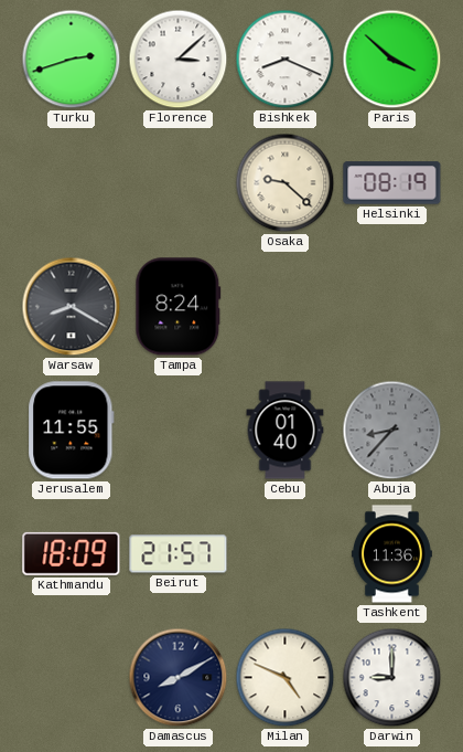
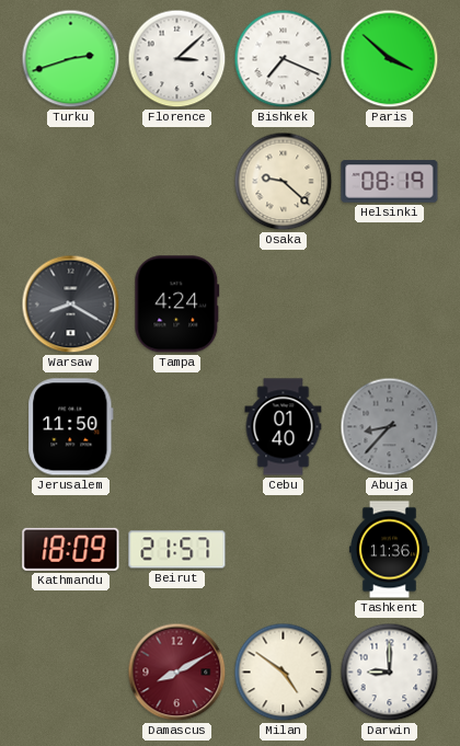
Bishkek: 8:19 -> 7:19
Tampa: 8:24 -> 4:24
Jerusalem: 11:55 -> 11:50
Damascus dial: navy -> burgundy
Milan: 4:49 -> 4:51
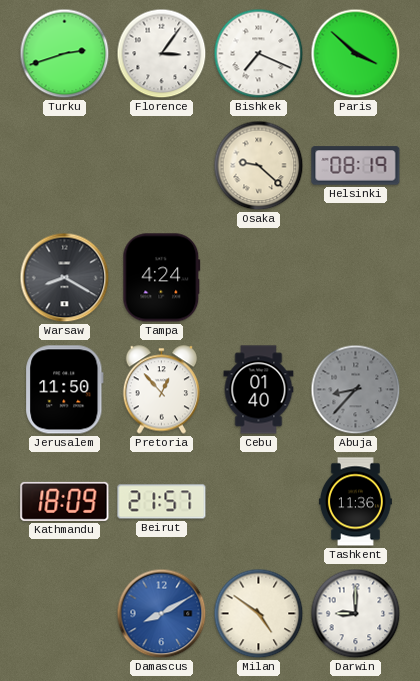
Florence: 3:08 -> 3:06
Pretoria: none -> 12:53
Damascus dial: burgundy -> blue
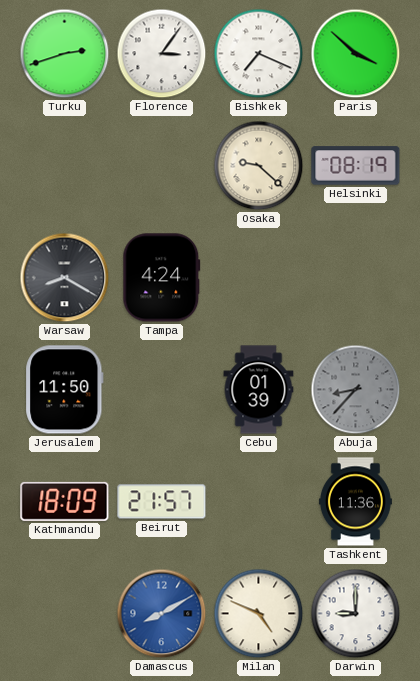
Pretoria: 12:53 -> none
Cebu: 01:40 -> 01:39
Milan: 4:51 -> 4:49
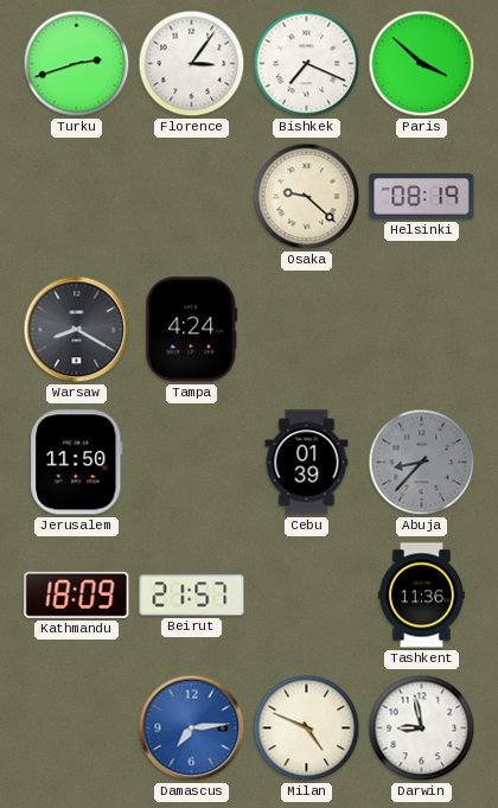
Damascus: 8:10 -> 7:14
Darwin: 9:00 -> 8:58
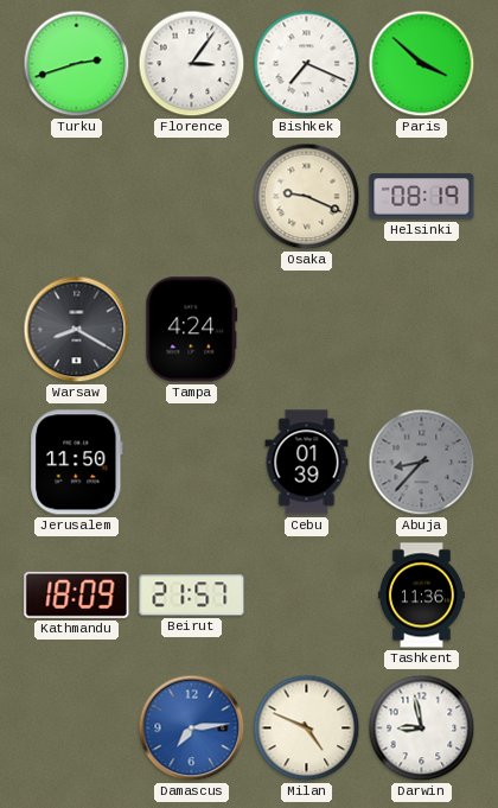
Osaka: 9:22 -> 9:19
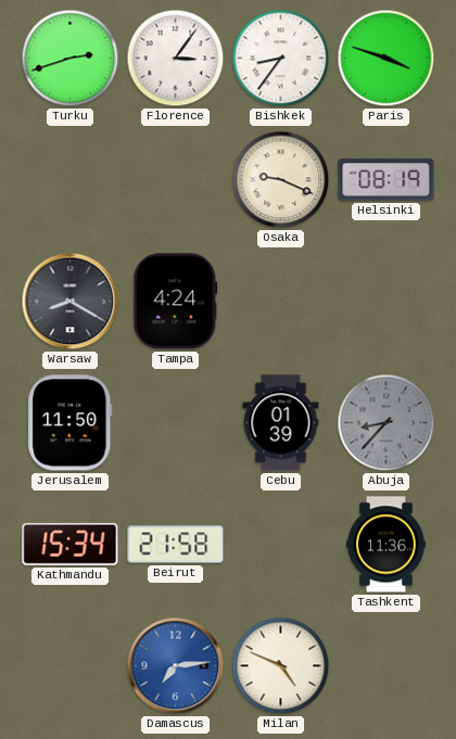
Bishkek: 7:19 -> 8:36
Paris: 3:52 -> 3:48
Kathmandu: 18:09 -> 15:34
Beirut: 21:57 -> 21:58
Darwin: 8:58 -> none
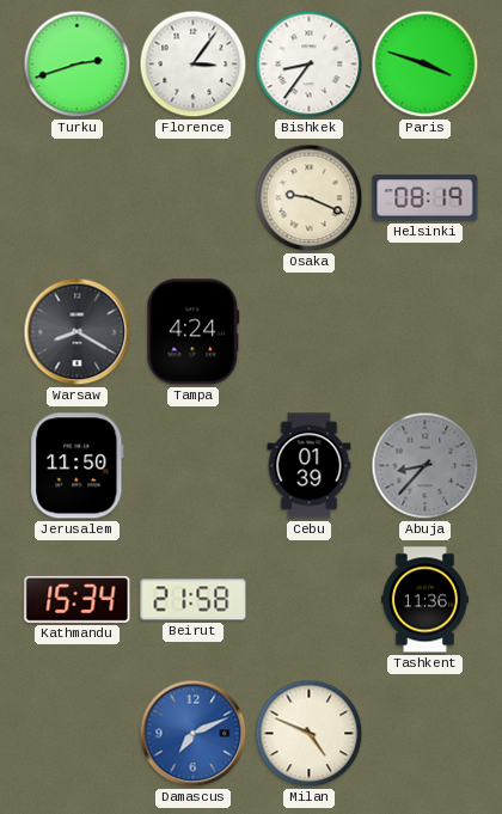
Damascus: 7:14 -> 7:11
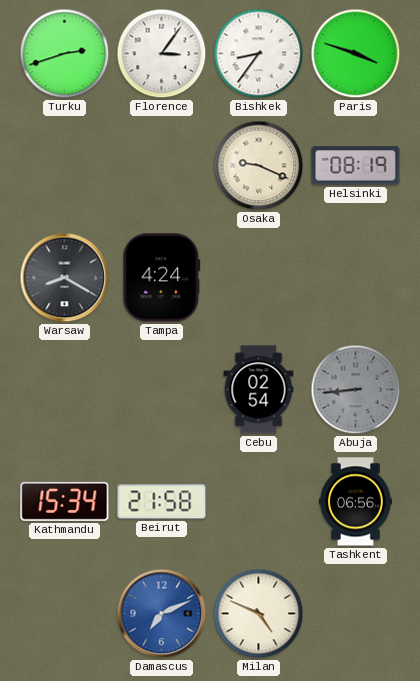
Jerusalem: 11:50 -> none
Cebu: 01:39 -> 02:54
Abuja: 8:37 -> 8:44
Tashkent: 11:36 -> 06:56
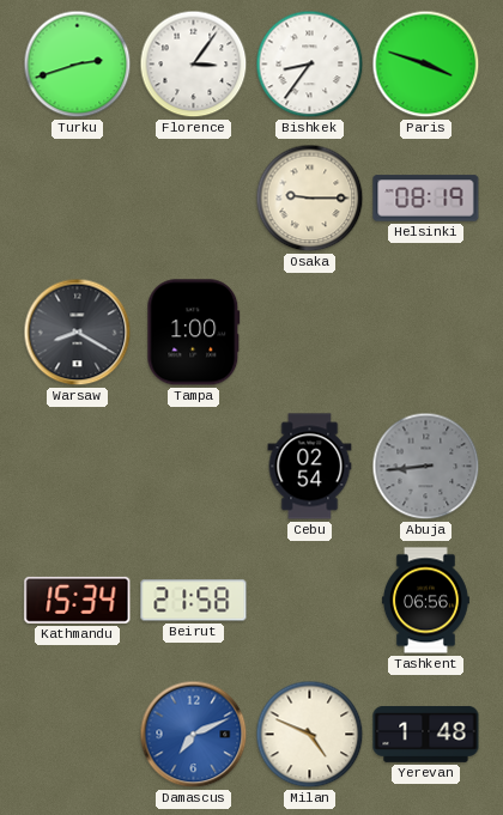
Osaka: 9:19 -> 9:15
Tampa: 4:24 -> 1:00
Yerevan: none -> 1:48
